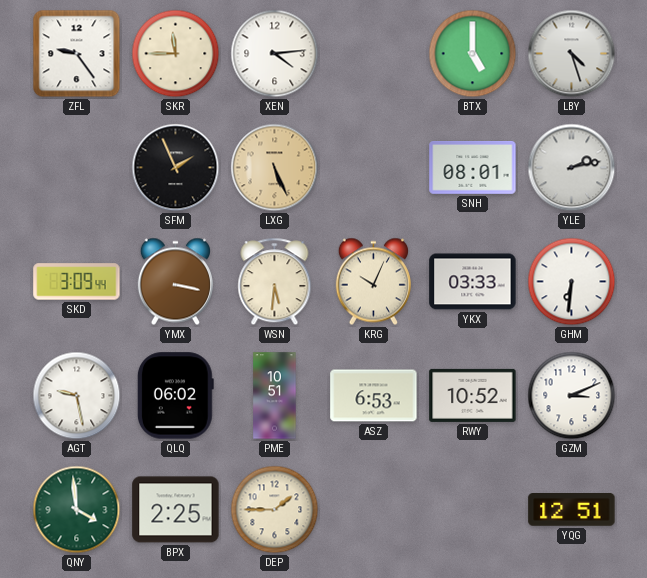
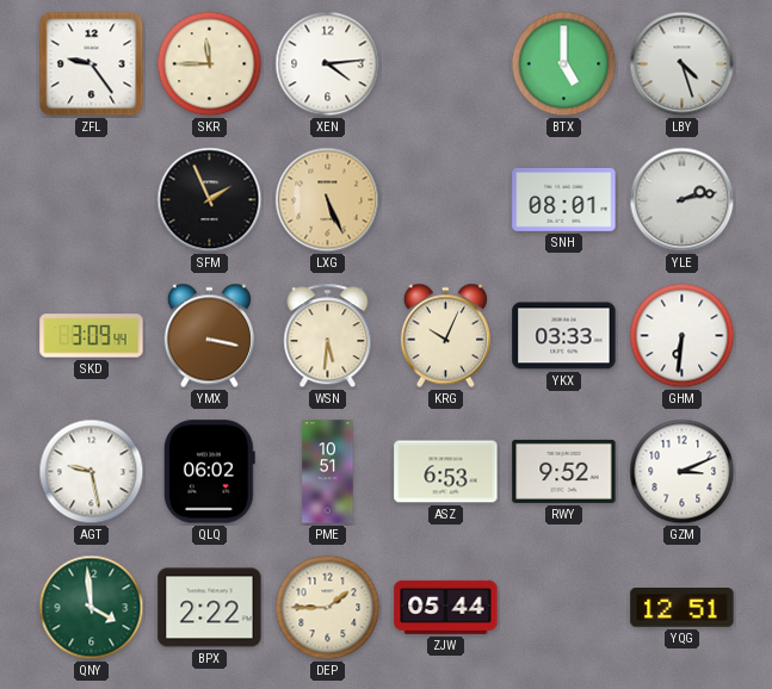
RWY: 10:52 -> 9:52
BPX: 2:25 -> 2:22
ZJW: none -> 05:44
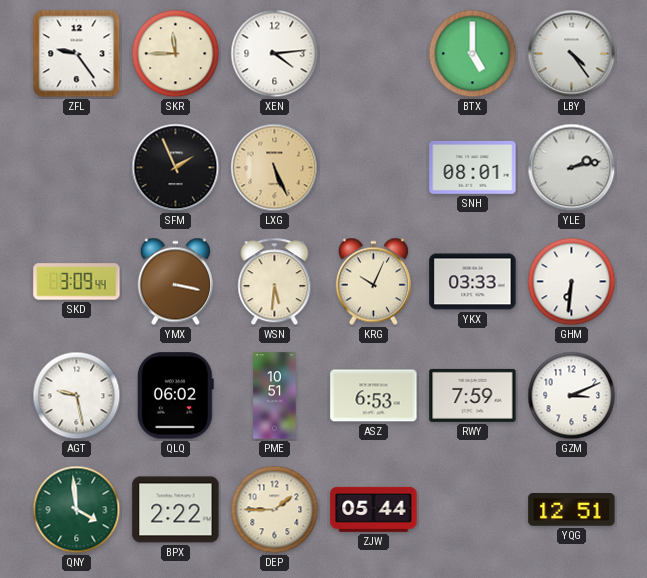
LBY: 4:27 -> 4:24
RWY: 9:52 -> 7:59
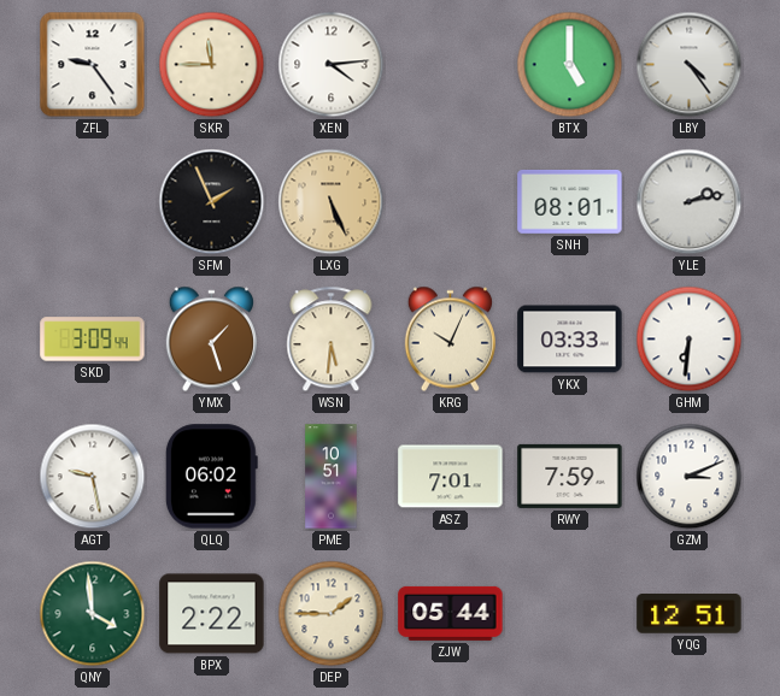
YMX: 3:17 -> 1:27
ASZ: 6:53 -> 7:01
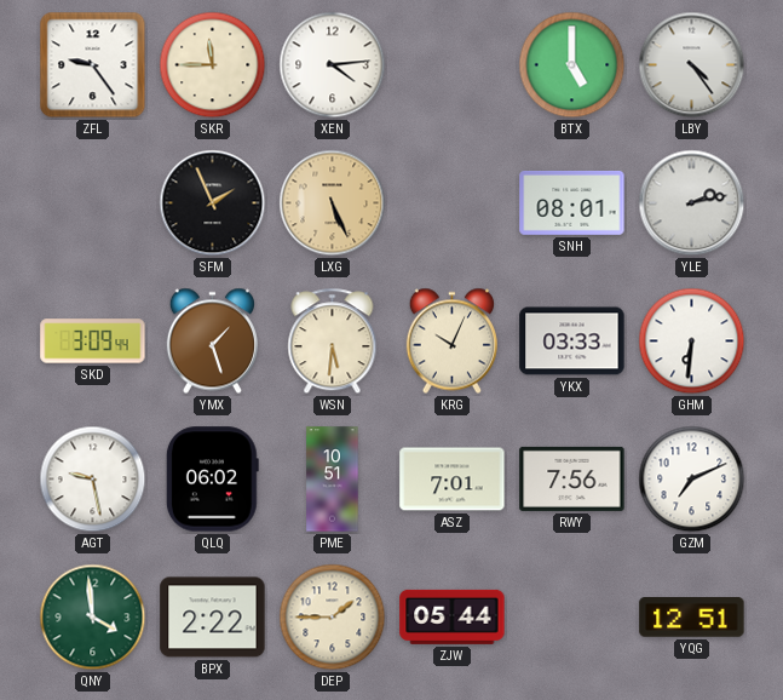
RWY: 7:59 -> 7:56
GZM: 3:11 -> 7:11
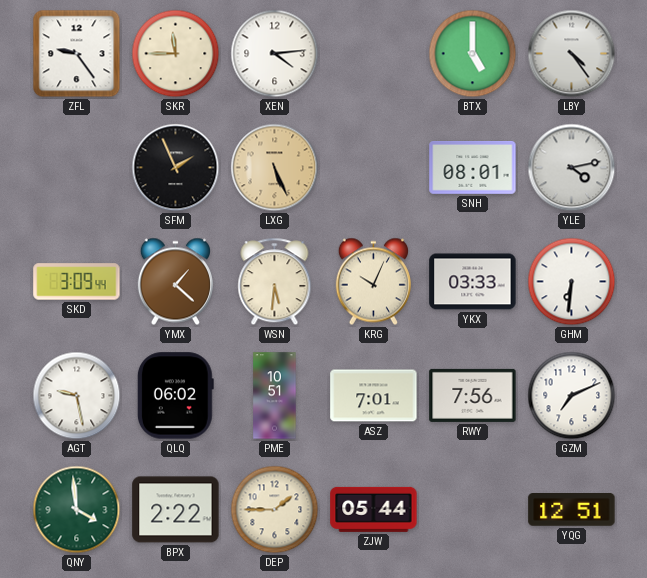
YLE: 2:13 -> 4:13
YMX: 1:27 -> 1:22
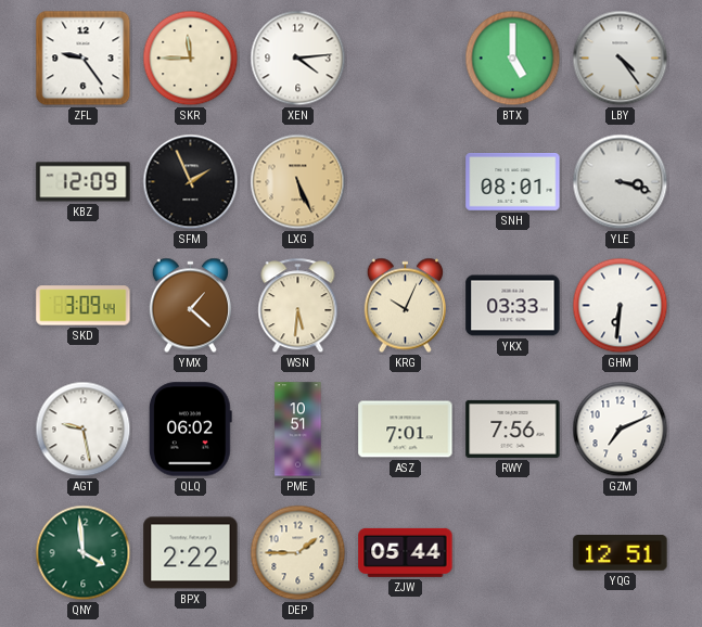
KBZ: none -> 12:09
YLE: 4:13 -> 3:18
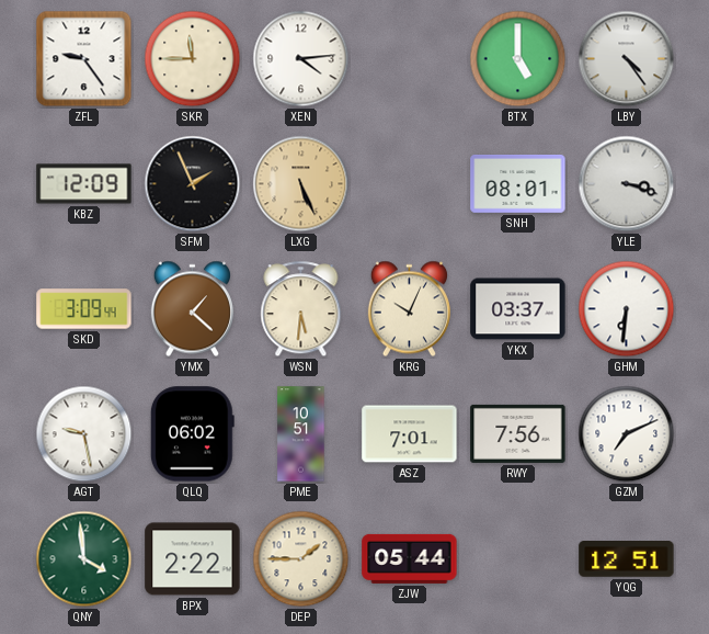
YKX: 03:33 -> 03:37
